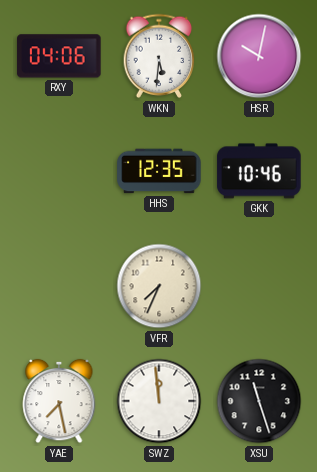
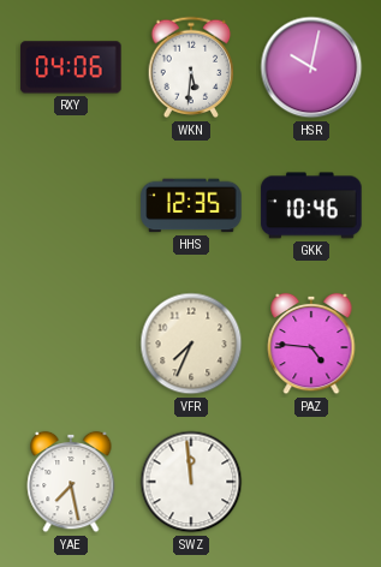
PAZ: none -> 4:46
XSU: 11:27 -> none
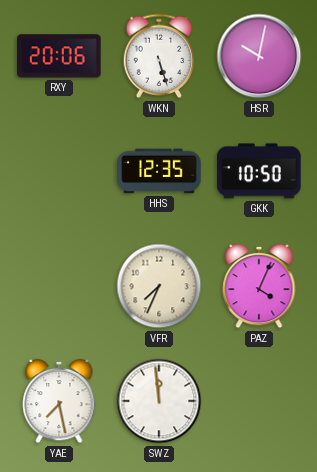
RXY: 04:06 -> 20:06
WKN: 5:31 -> 5:27
GKK: 10:46 -> 10:50
PAZ: 4:46 -> 4:04
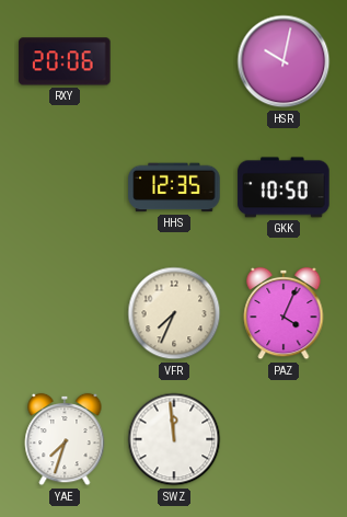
WKN: 5:27 -> none
YAE: 7:28 -> 7:33
